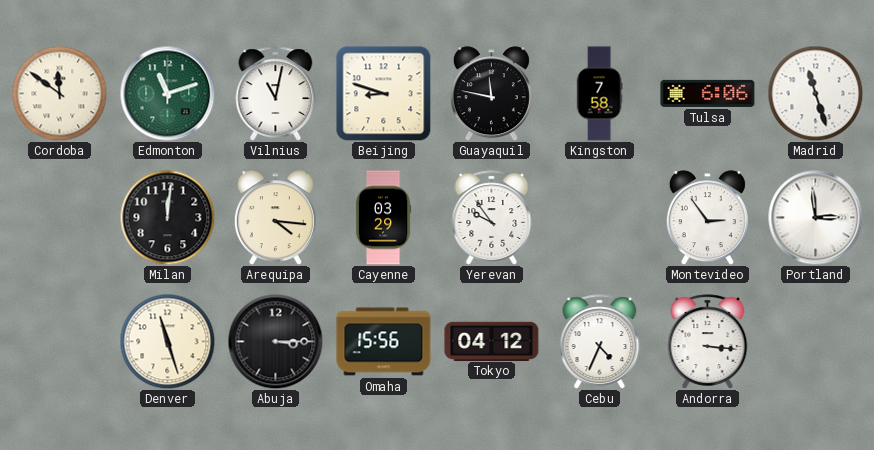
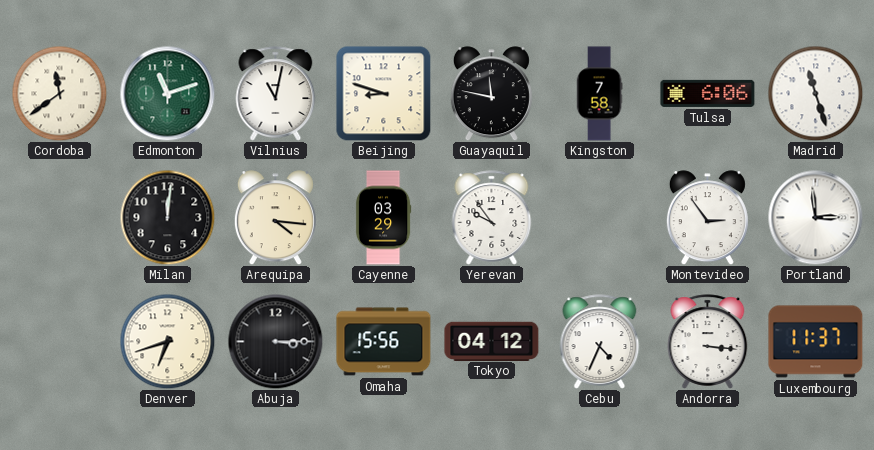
Cordoba: 11:51 -> 11:39
Denver: 11:27 -> 6:42
Luxembourg: none -> 11:37
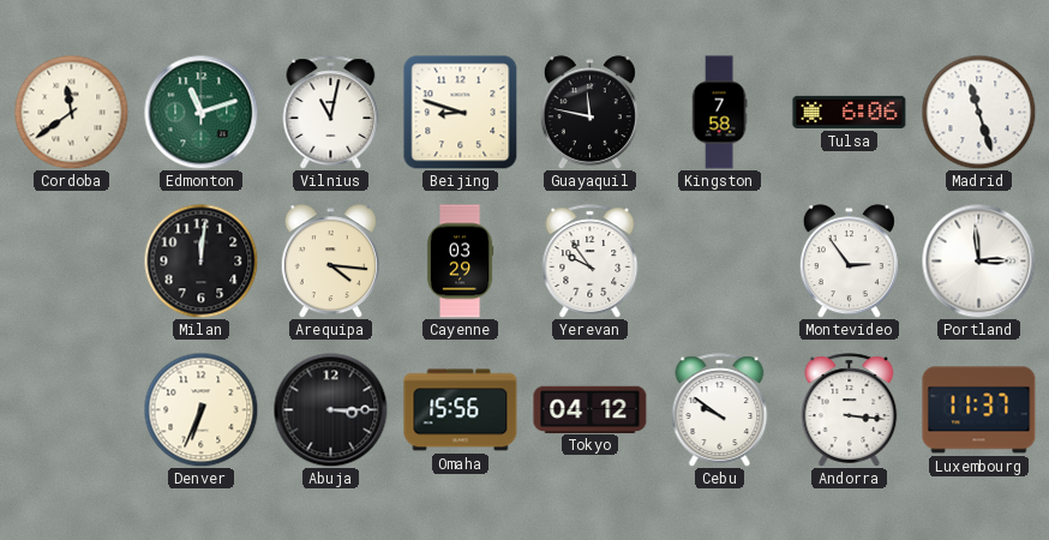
Denver: 6:42 -> 6:34
Cebu: 4:34 -> 9:51
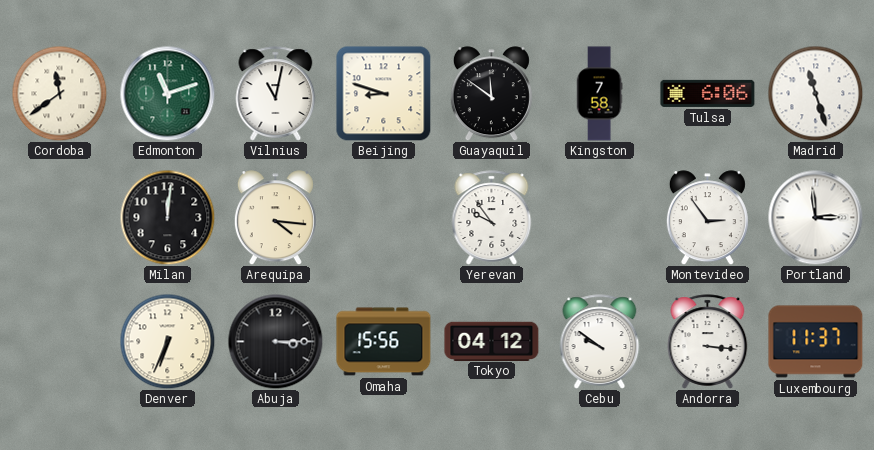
Guayaquil: 11:47 -> 11:51
Cayenne: 03:29 -> none
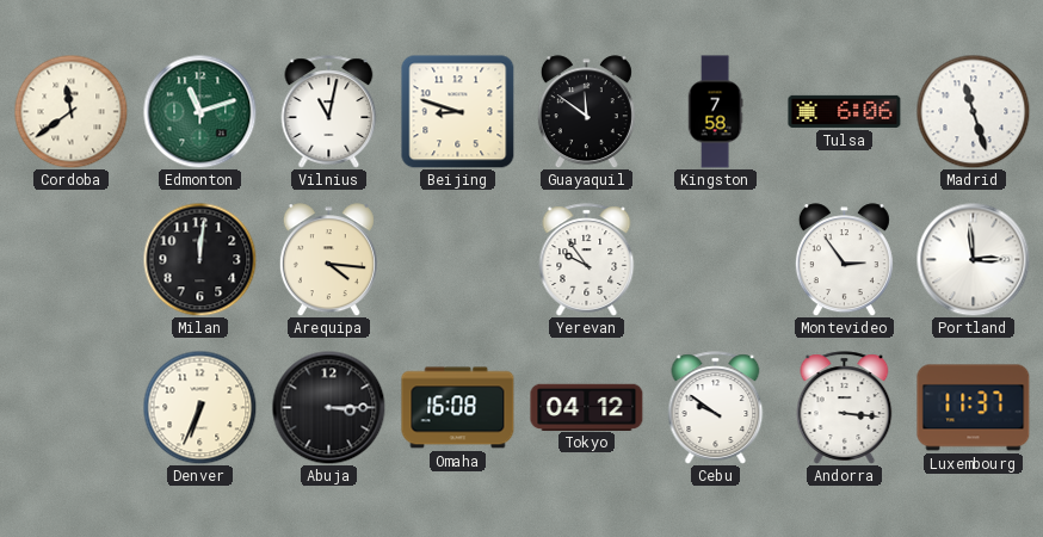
Omaha: 15:56 -> 16:08
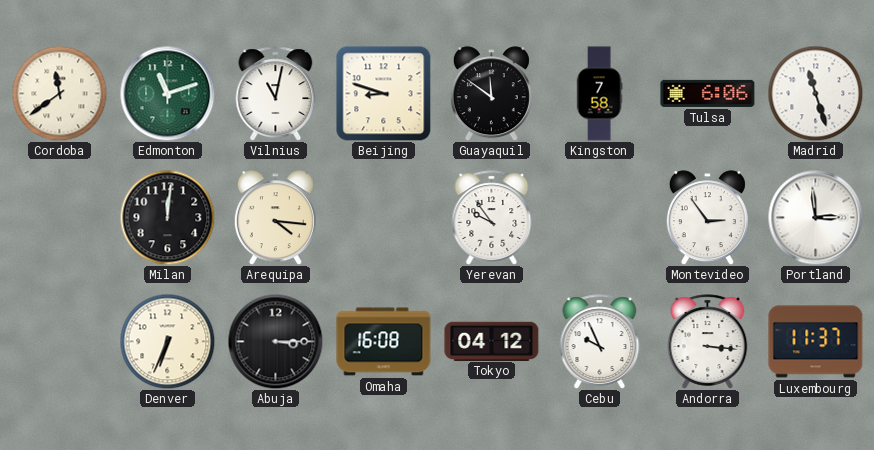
Cebu: 9:51 -> 9:56
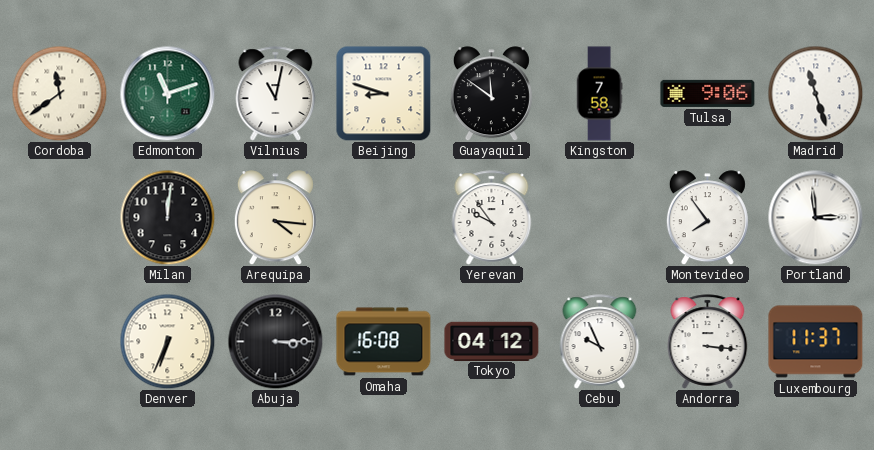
Tulsa: 6:06 -> 9:06
Montevideo: 2:54 -> 7:54
